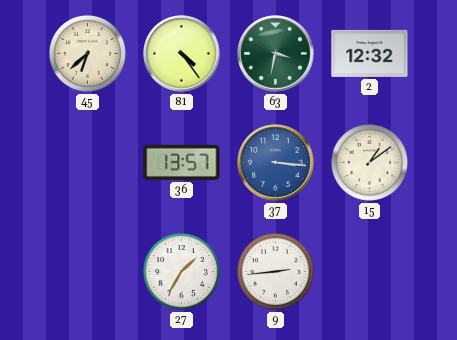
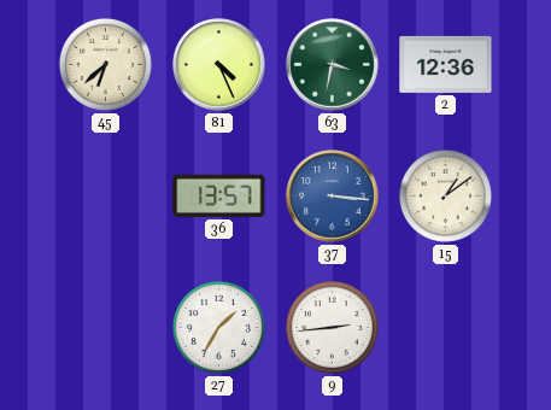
81: 4:24 -> 4:26
2: 12:32 -> 12:36
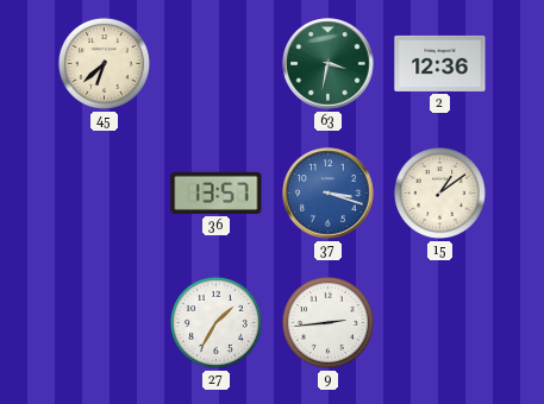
81: 4:26 -> none
37: 3:16 -> 3:18
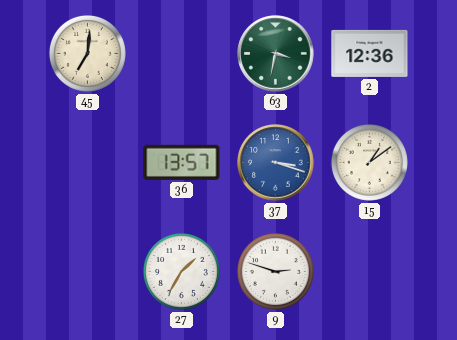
45: 6:38 -> 7:01
9: 2:44 -> 2:48
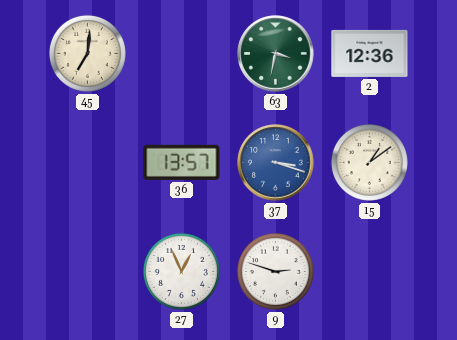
27: 1:35 -> 12:56
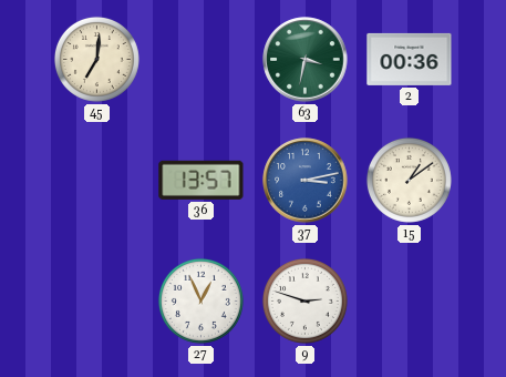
2: 12:36 -> 00:36
37: 3:18 -> 3:13
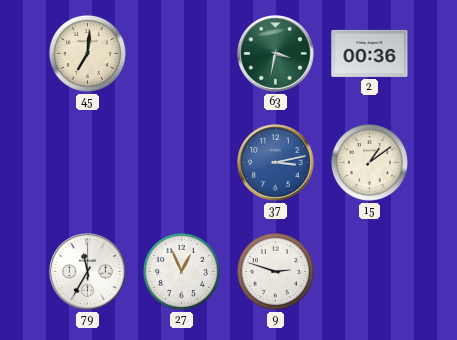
36: 13:57 -> none
79: none -> 11:35
